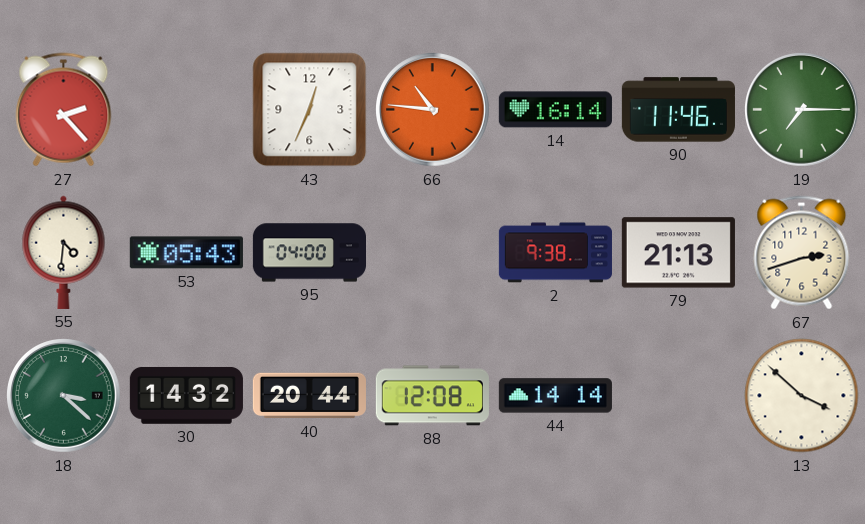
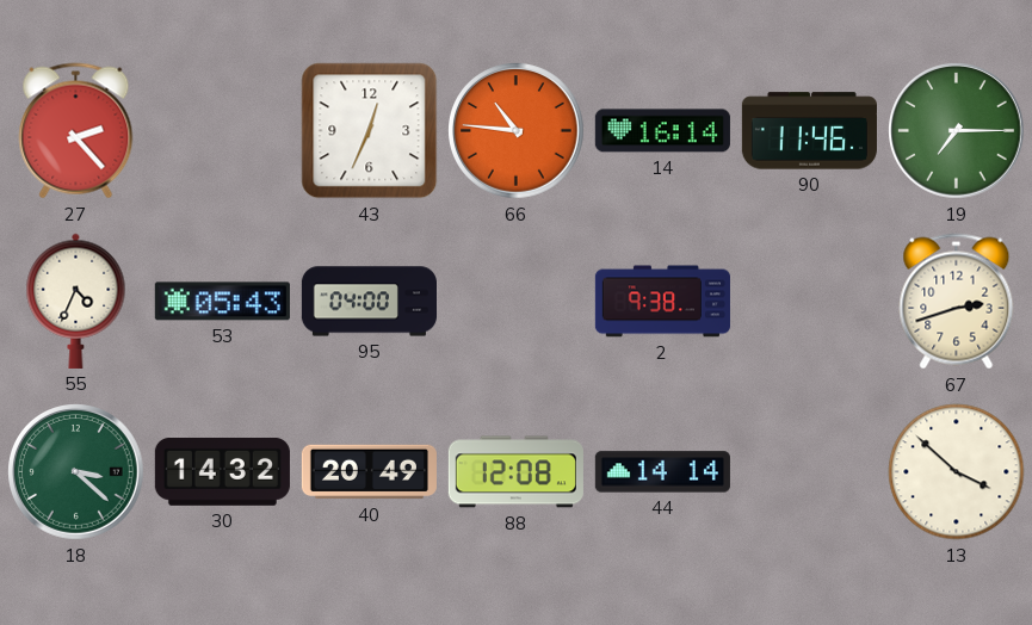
55: 4:31 -> 4:34
79: 21:13 -> none
40: 20:44 -> 20:49
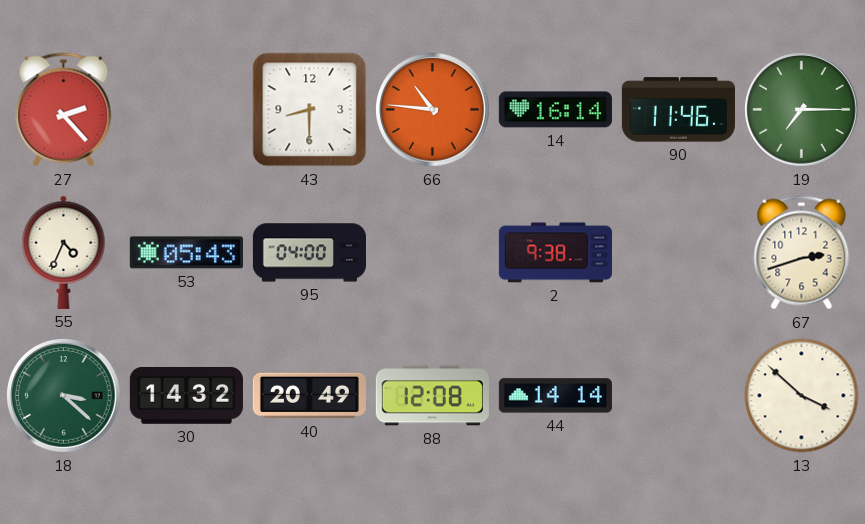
43: 12:34 -> 8:30
